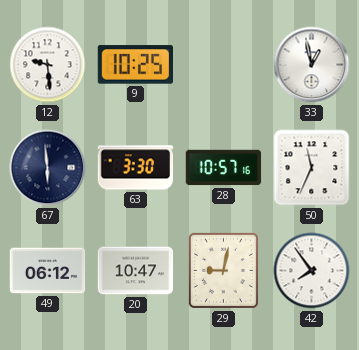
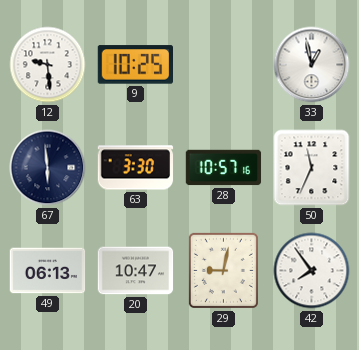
49: 06:12 -> 06:13
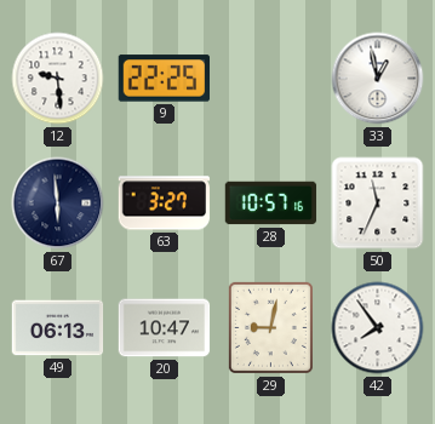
9: 10:25 -> 22:25
63: 3:30 -> 3:27
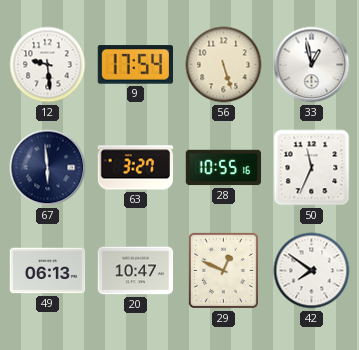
9: 22:25 -> 17:54
56: none -> 5:27
28: 10:57 -> 10:55
29: 9:02 -> 12:49
42: 7:54 -> 7:51
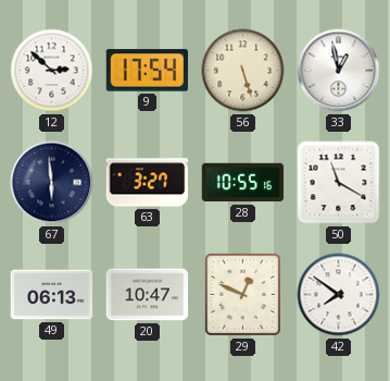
12: 9:29 -> 2:52
50: 11:34 -> 11:20
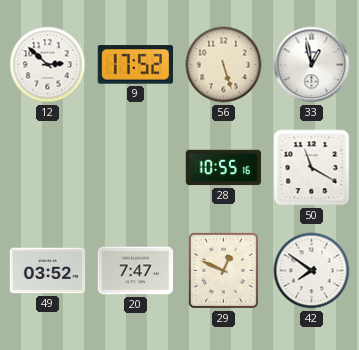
9: 17:54 -> 17:52
67: 5:59 -> none
63: 3:27 -> none
49: 06:13 -> 03:52
20: 10:47 -> 7:47
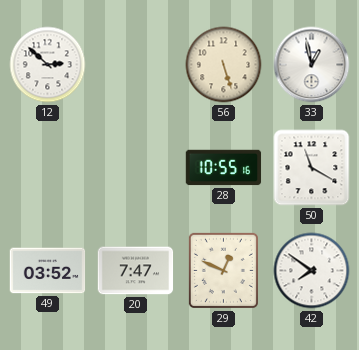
9: 17:52 -> none
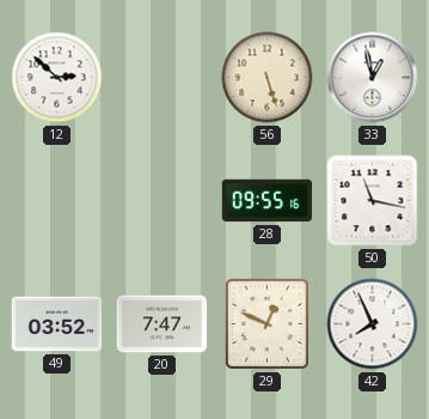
28: 10:55 -> 09:55
50: 11:20 -> 11:17
42: 7:51 -> 7:56
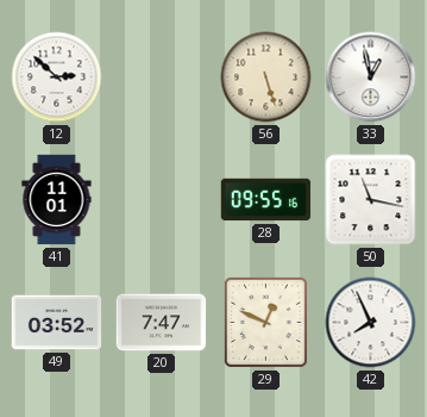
41: none -> 11:01
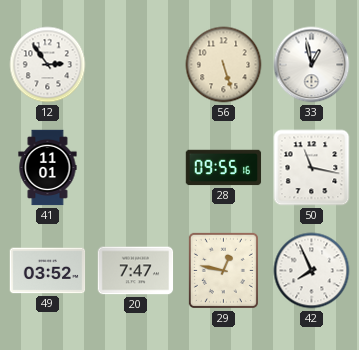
12: 2:52 -> 2:54
29: 12:49 -> 12:47
